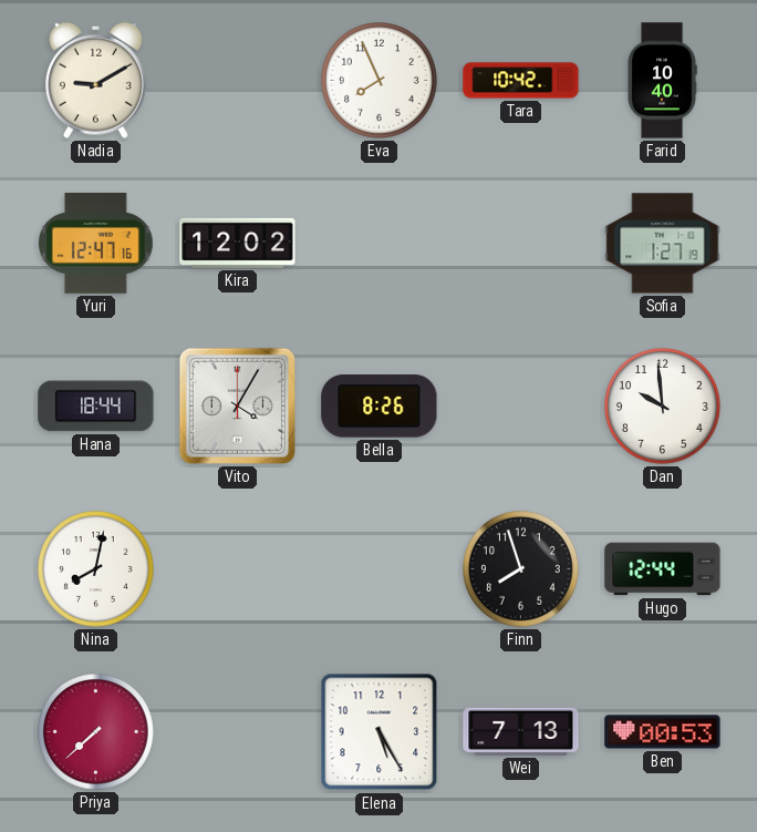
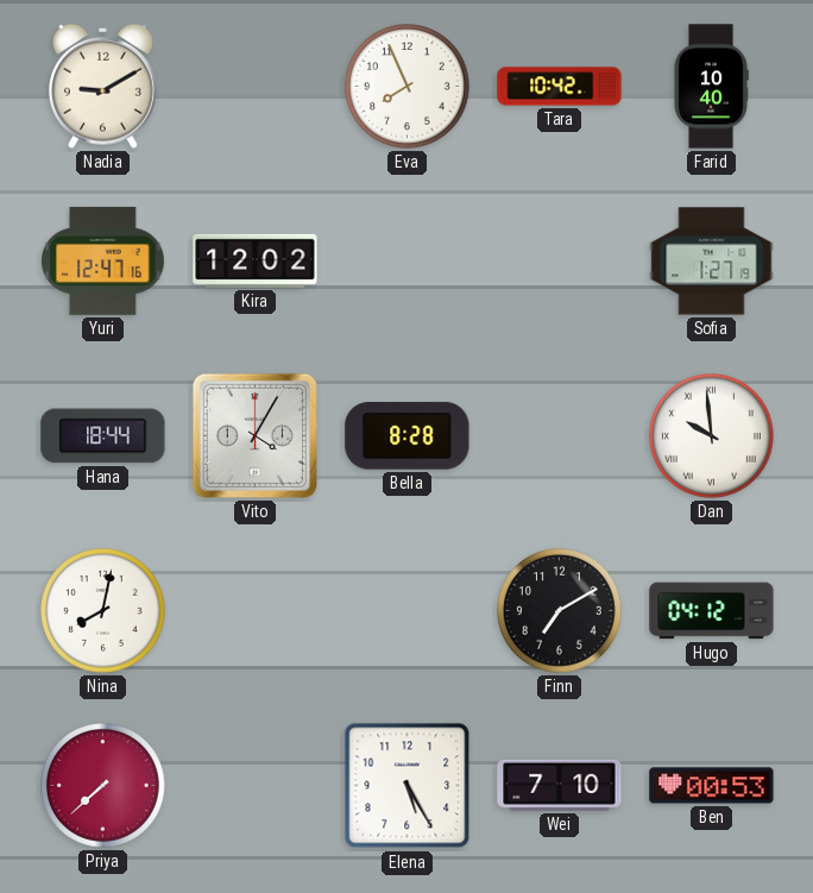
Bella: 8:26 -> 8:28
Dan numerals: Arabic -> Roman
Finn: 7:57 -> 7:10
Hugo: 12:44 -> 04:12
Wei: 7:13 -> 7:10
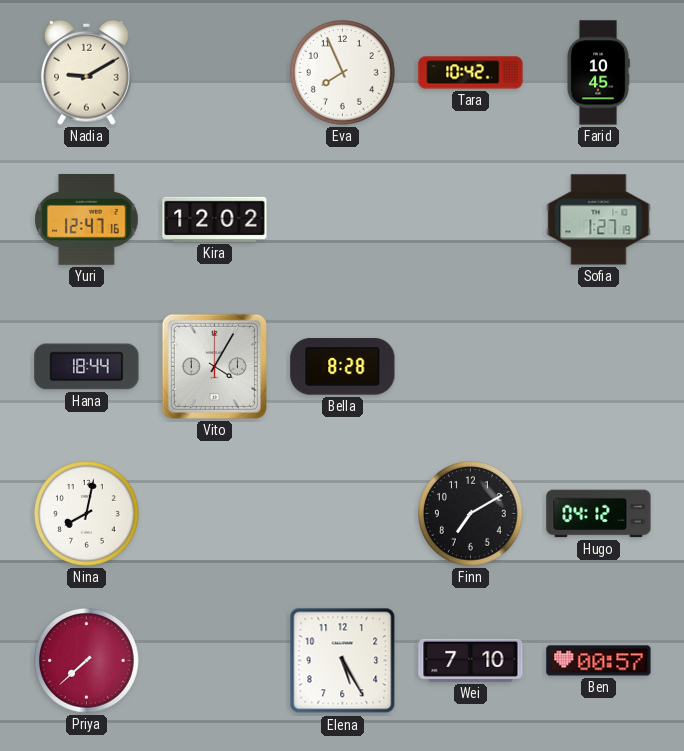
Farid: 10:40 -> 10:45
Dan: 9:59 -> none
Ben: 00:53 -> 00:57
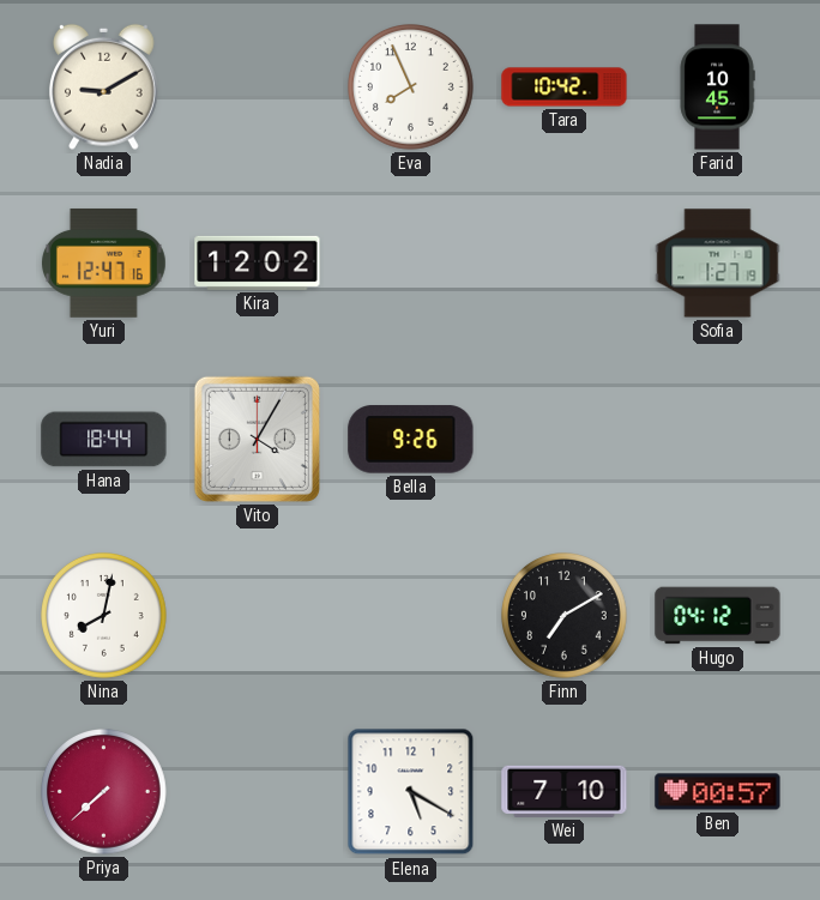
Bella: 8:28 -> 9:26
Elena: 5:25 -> 5:20
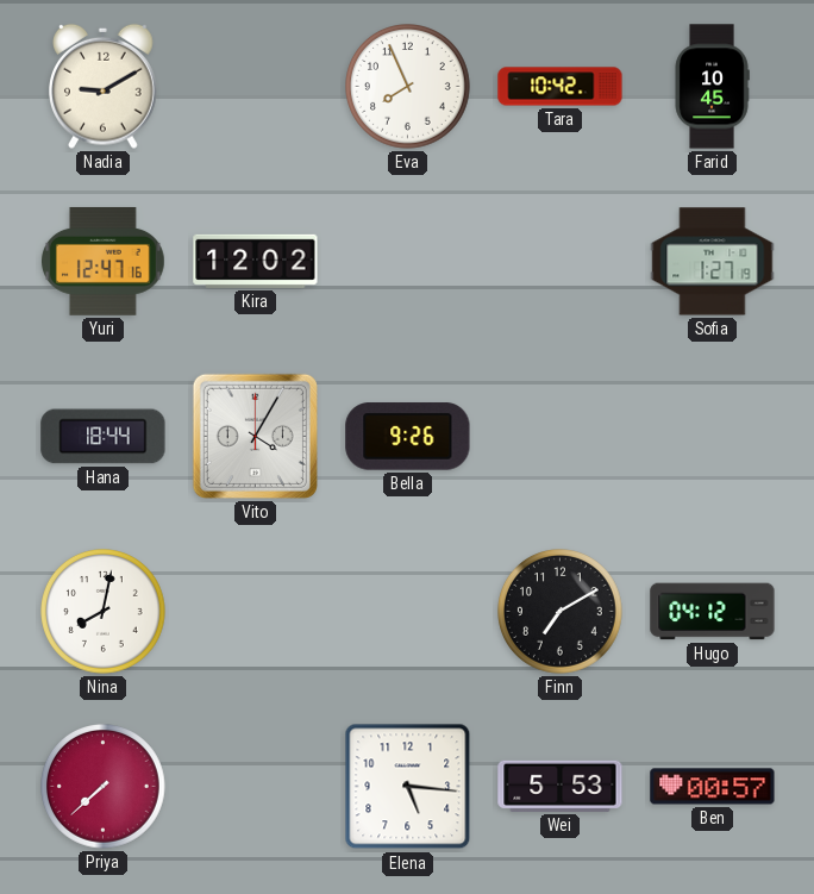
Elena: 5:20 -> 5:16
Wei: 7:10 -> 5:53
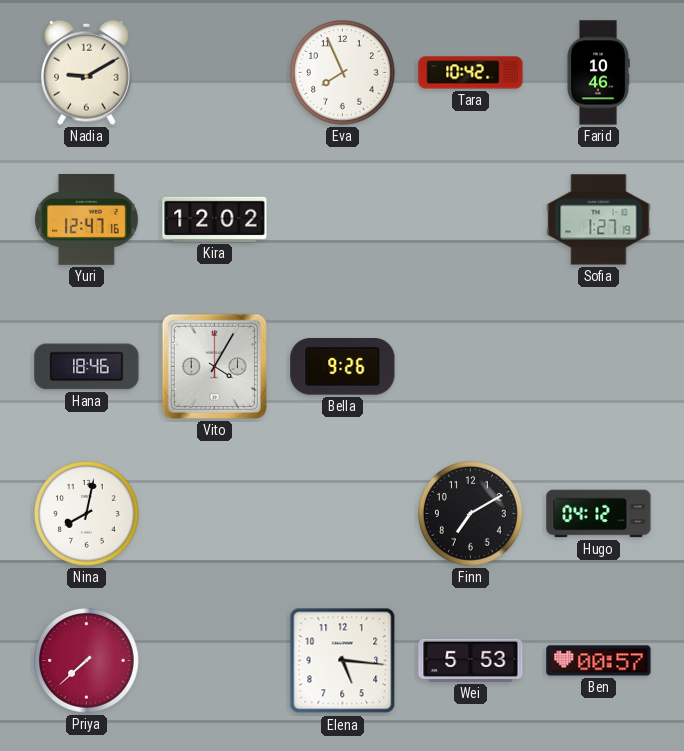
Farid: 10:45 -> 10:46
Hana: 18:44 -> 18:46
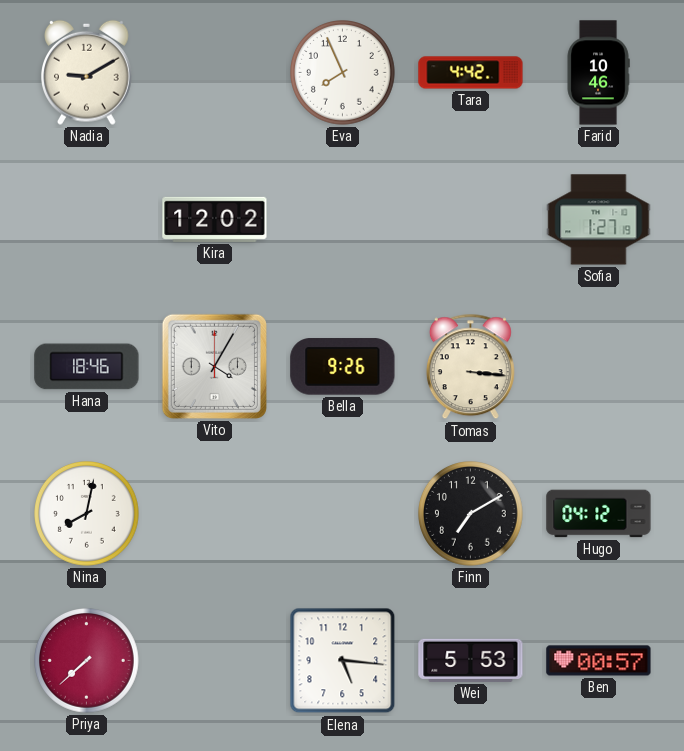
Tara: 10:42 -> 4:42
Yuri: 12:47 -> none
Tomas: none -> 3:16
